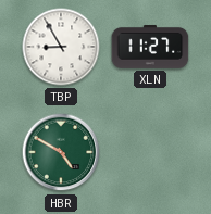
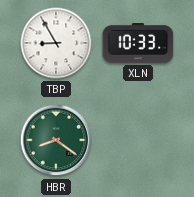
XLN: 11:27 -> 10:33
HBR: 4:50 -> 8:21
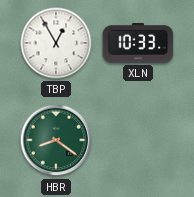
TBP: 8:55 -> 12:55
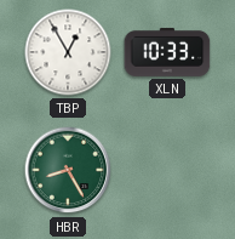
HBR: 8:21 -> 8:25
